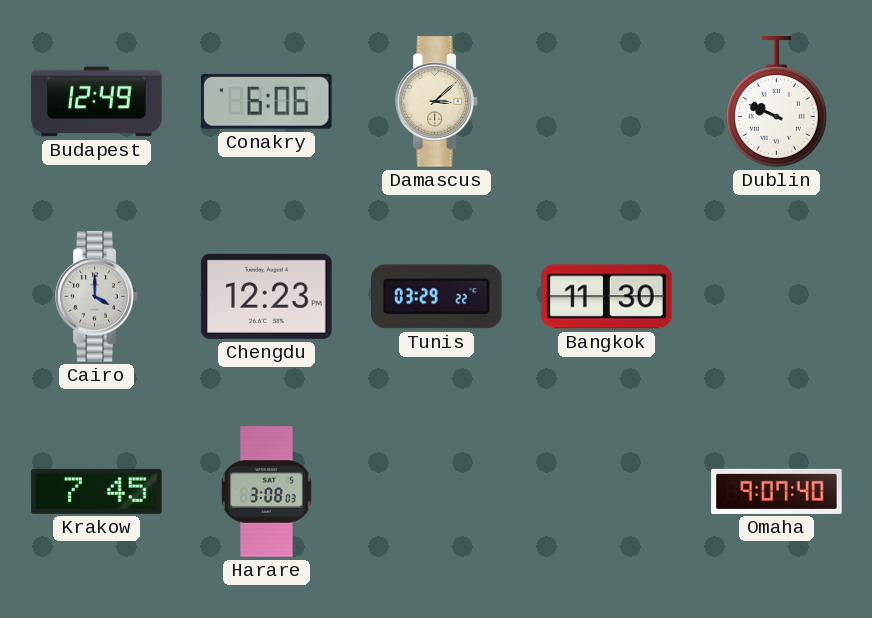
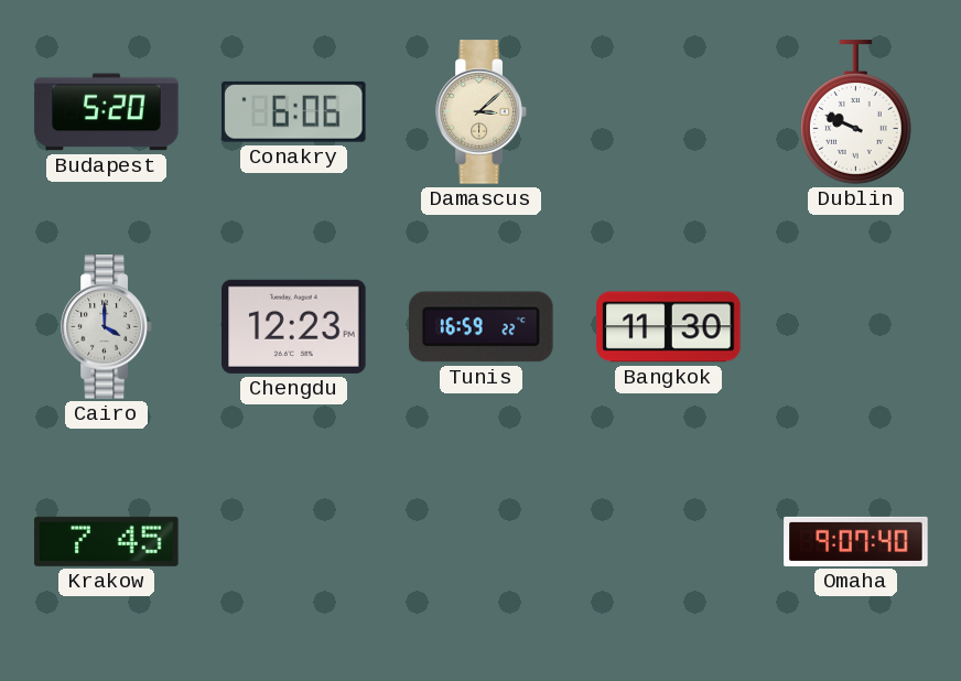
Budapest: 12:49 -> 5:20
Tunis: 03:29 -> 16:59
Harare: 3:08 -> none
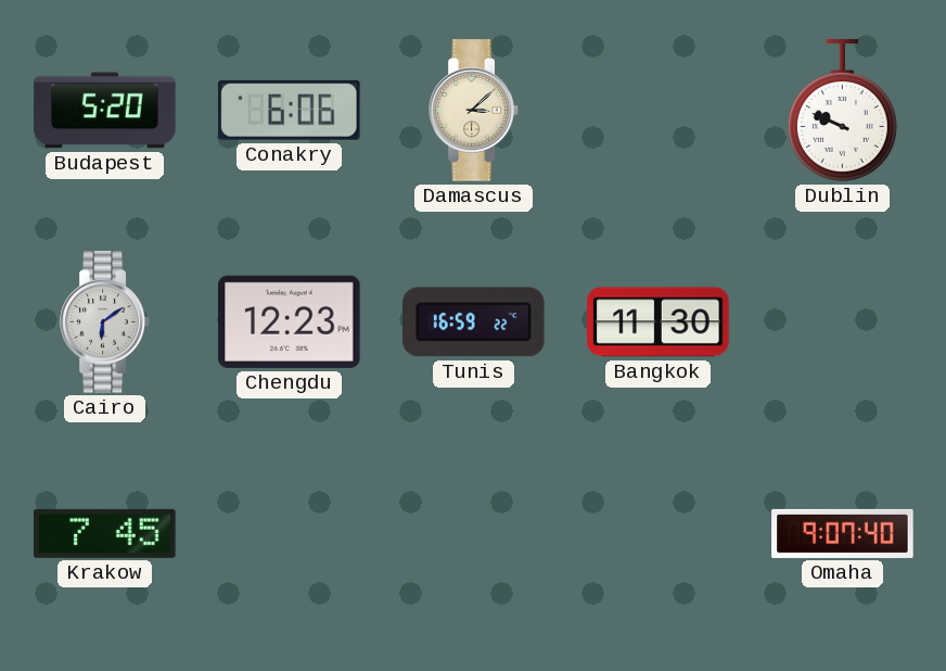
Cairo: 4:00 -> 6:09
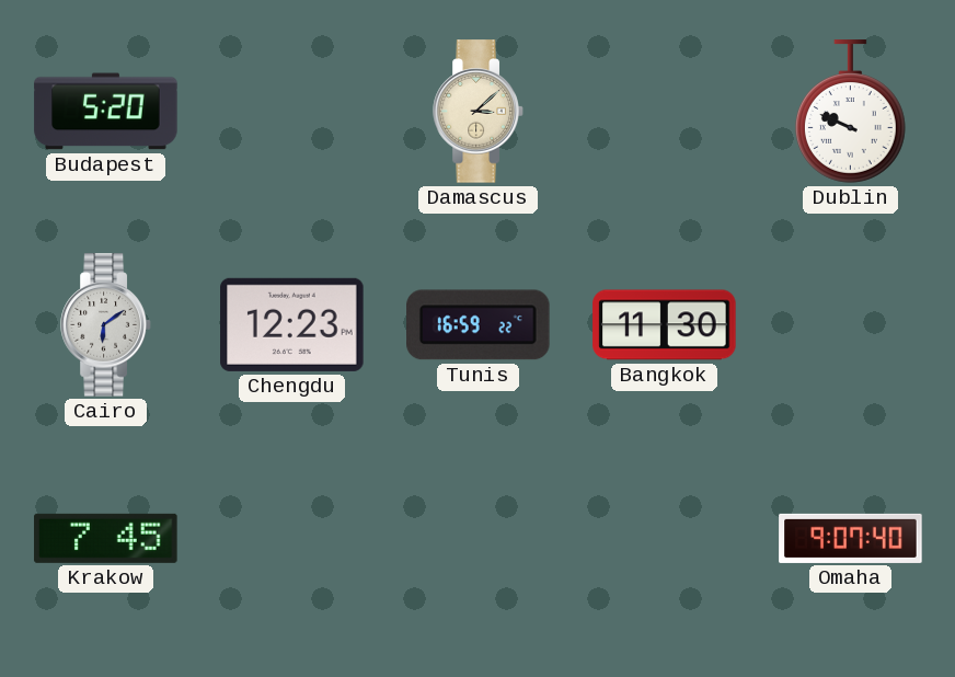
Conakry: 6:06 -> none
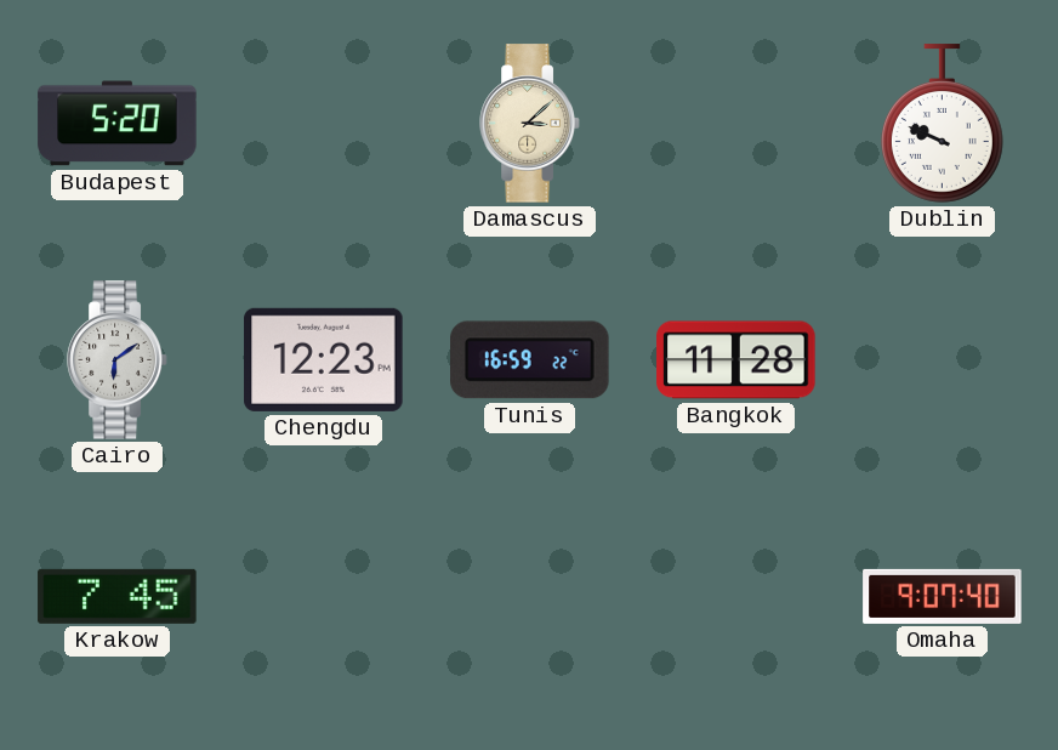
Bangkok: 11:30 -> 11:28
